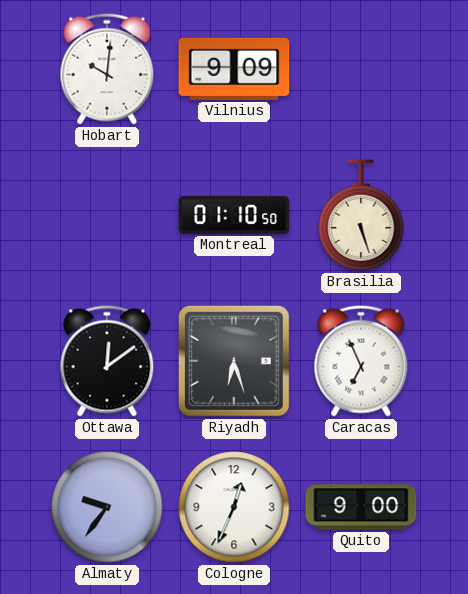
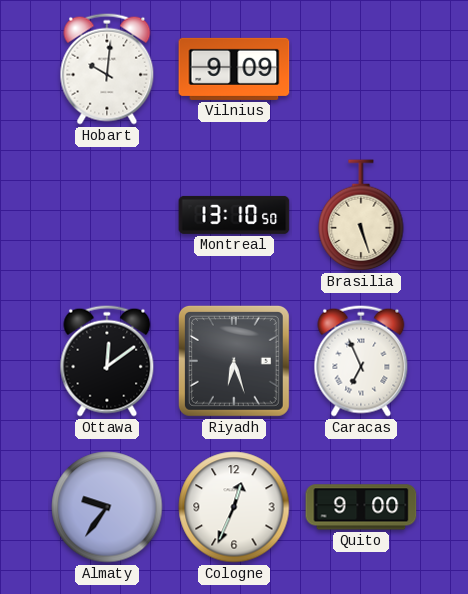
Montreal: 01:10 -> 13:10
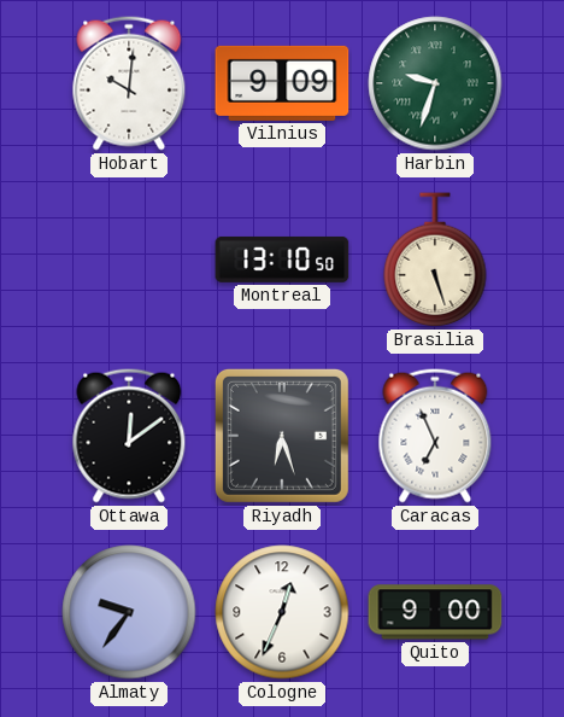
Harbin: none -> 9:33
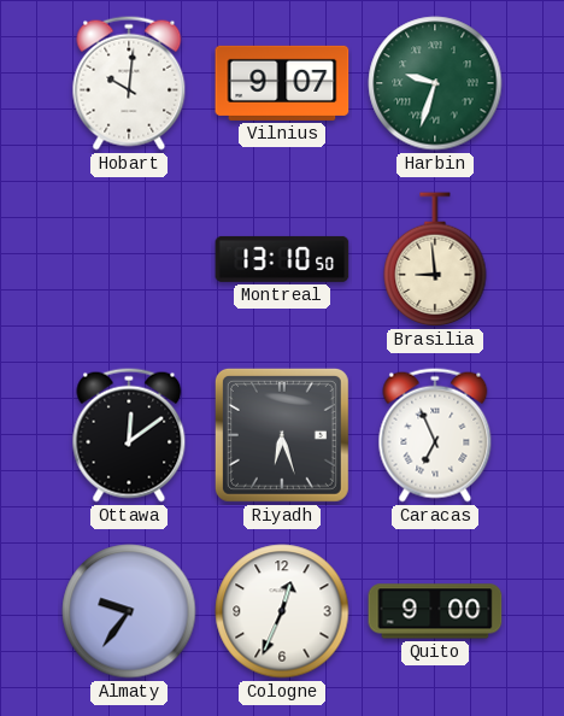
Vilnius: 9:09 -> 9:07
Brasilia: 5:27 -> 8:59
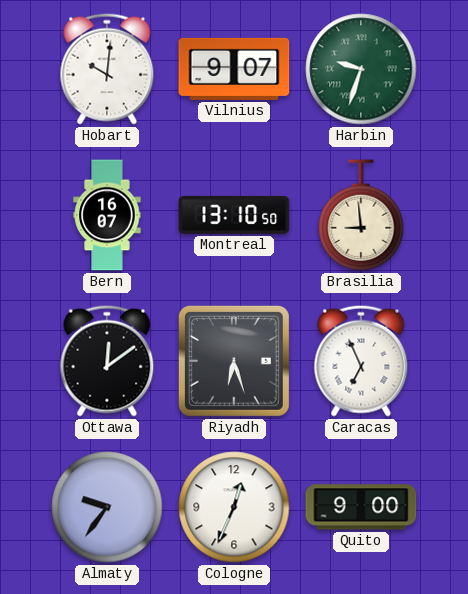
Bern: none -> 16:07
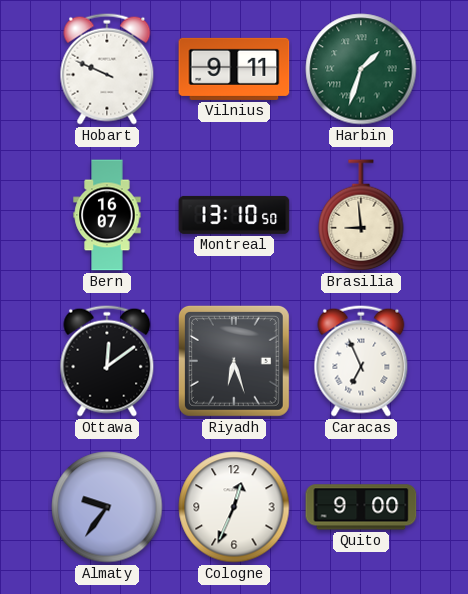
Hobart: 10:01 -> 9:49
Vilnius: 9:07 -> 9:11
Harbin: 9:33 -> 1:33
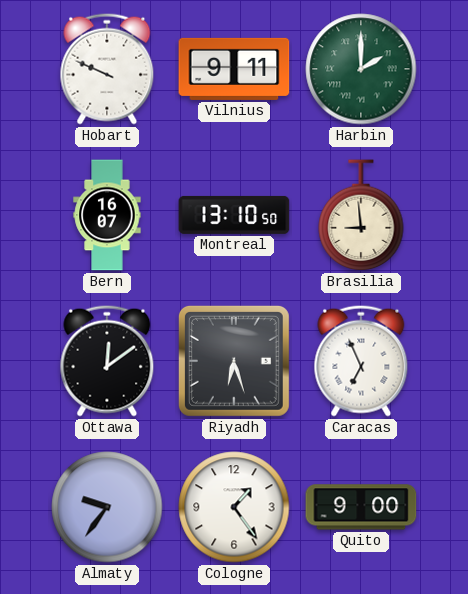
Harbin: 1:33 -> 2:00
Cologne: 12:34 -> 1:24
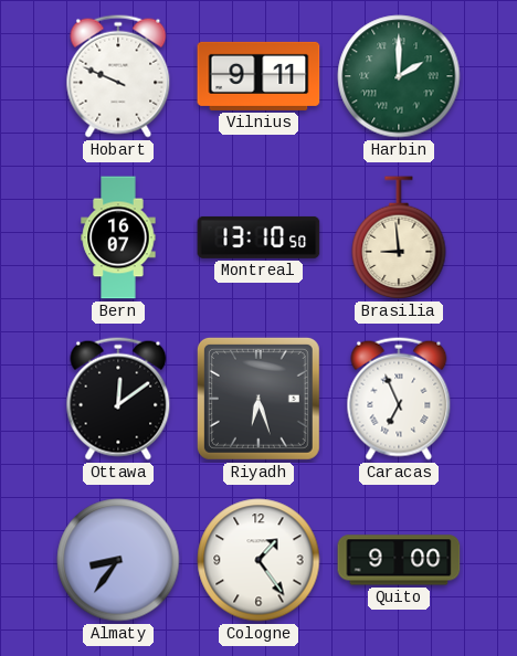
Almaty: 9:36 -> 8:36
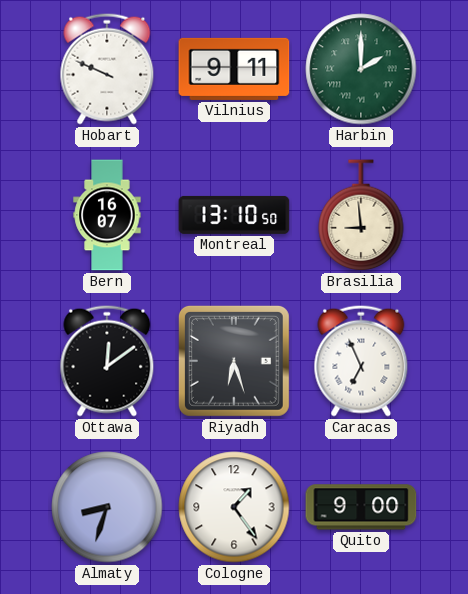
Almaty: 8:36 -> 8:33
